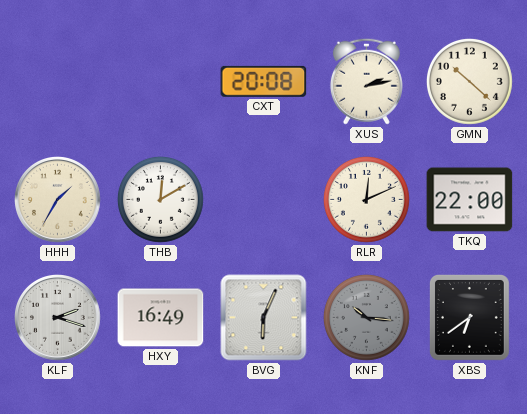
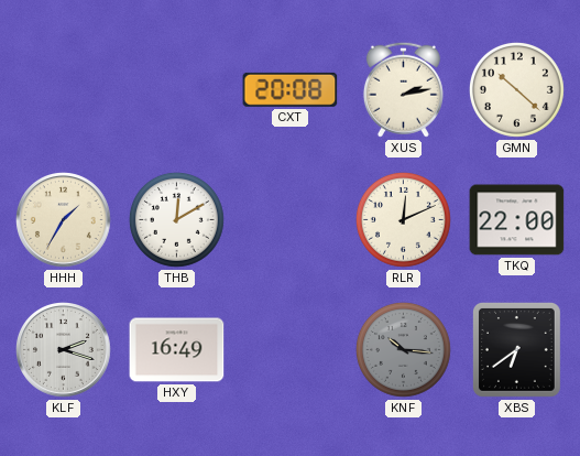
BVG: 6:04 -> none
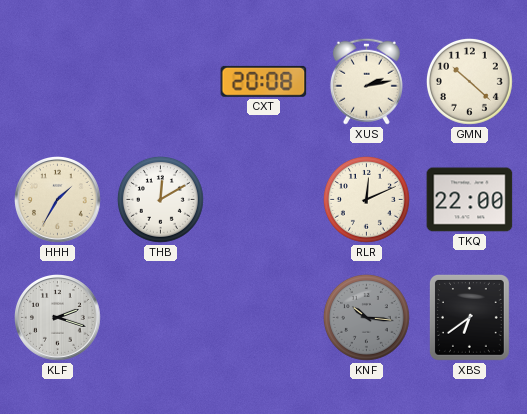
HXY: 16:49 -> none
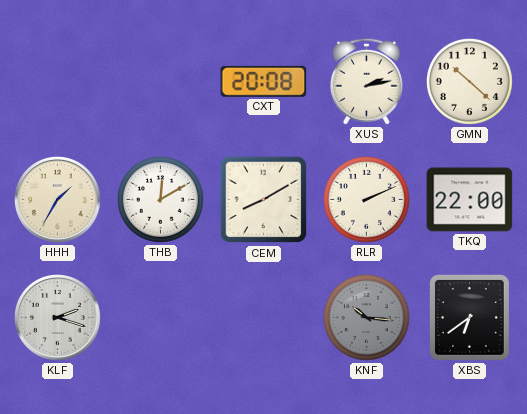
CEM: none -> 8:10
RLR: 12:11 -> 2:11
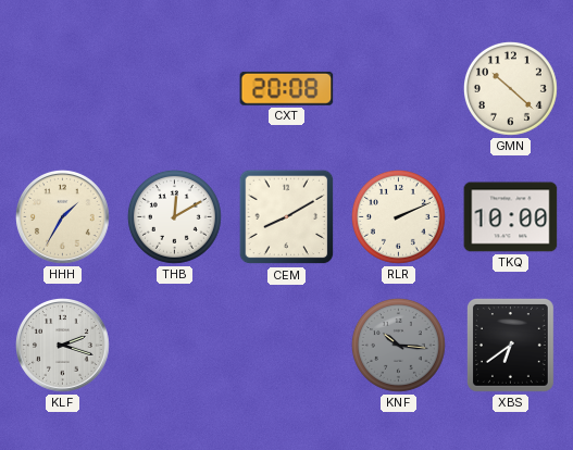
XUS: 2:13 -> none
TKQ: 22:00 -> 10:00
